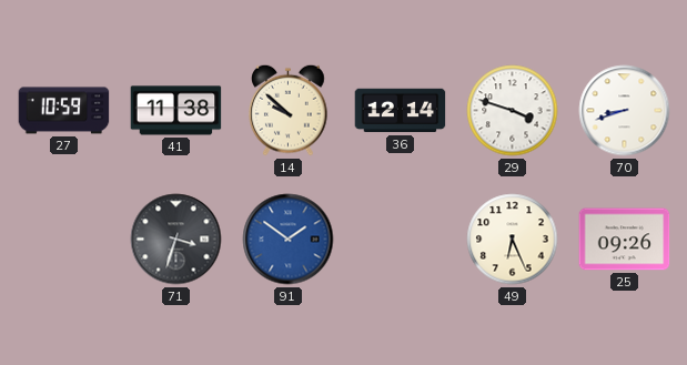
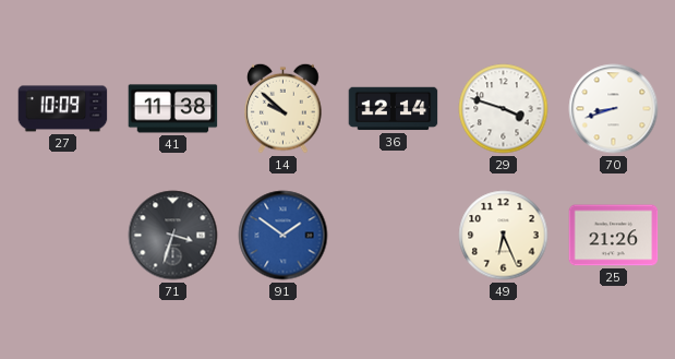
27: 10:59 -> 10:09
25: 09:26 -> 21:26
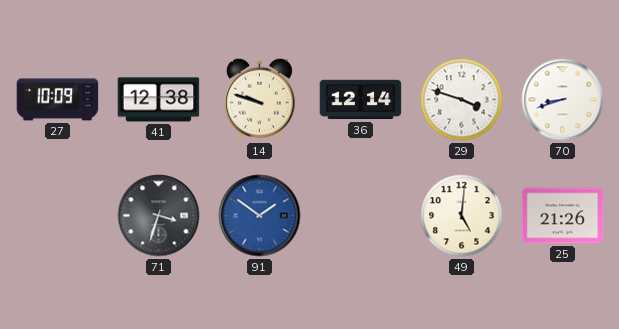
41: 11:38 -> 12:38
14: 9:52 -> 9:48
49: 6:26 -> 5:01
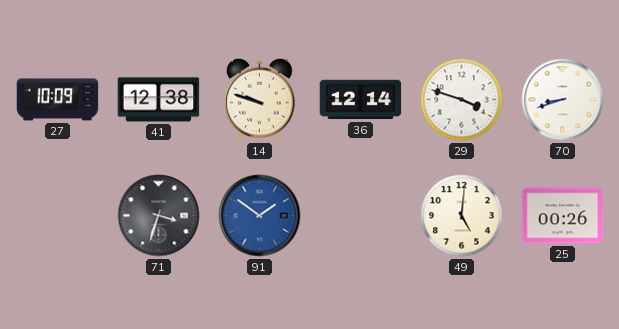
25: 21:26 -> 00:26
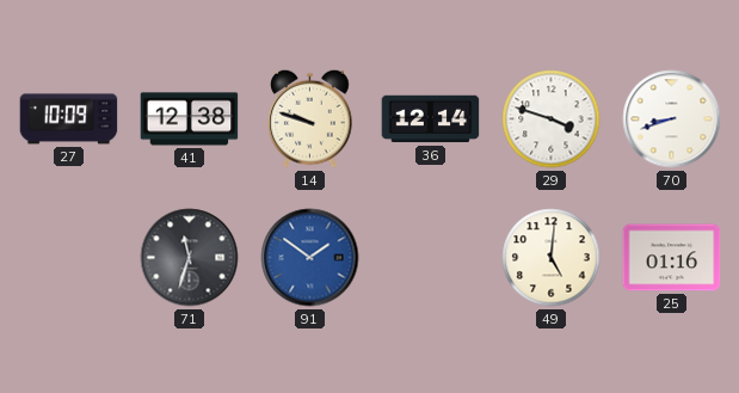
71: 3:33 -> 11:33
25: 00:26 -> 01:16
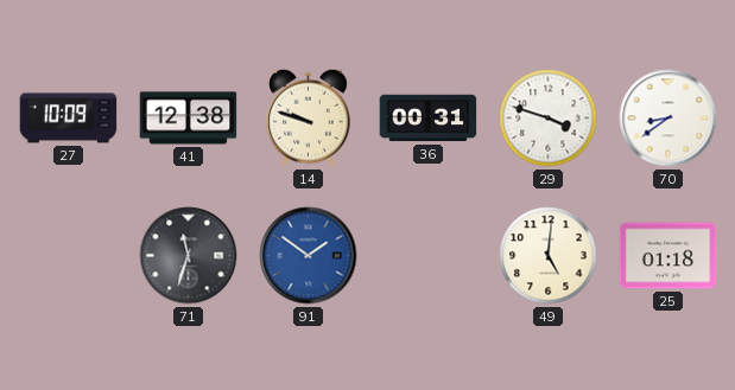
36: 12:14 -> 00:31
70: 8:42 -> 8:39
25: 01:16 -> 01:18
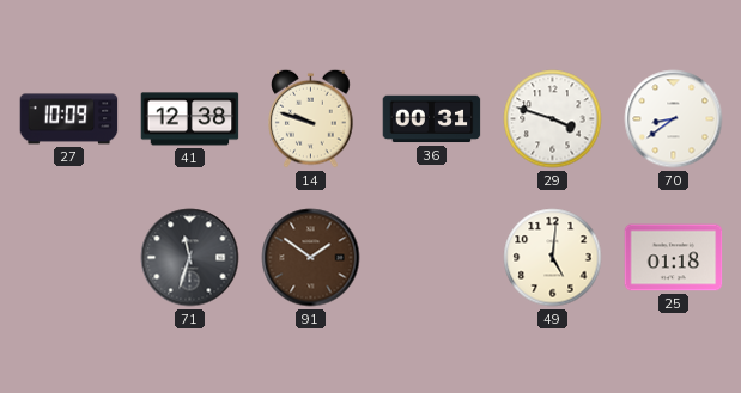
91 dial: blue -> brown
